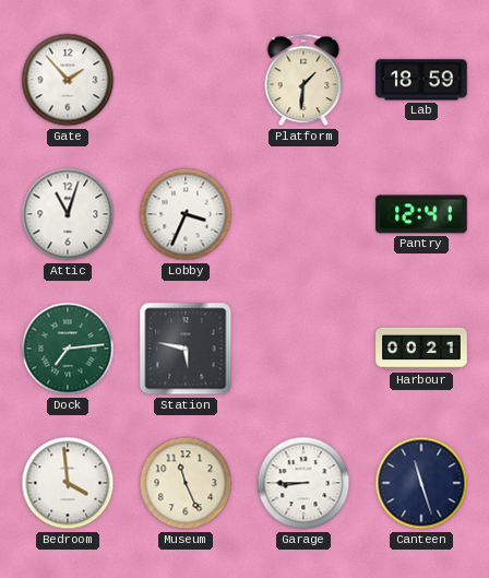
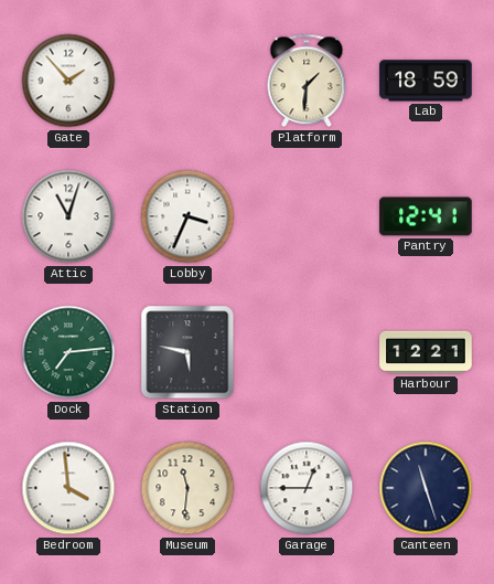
Harbour: 00:21 -> 12:21
Museum: 11:26 -> 11:31
Garage: 8:45 -> 12:45
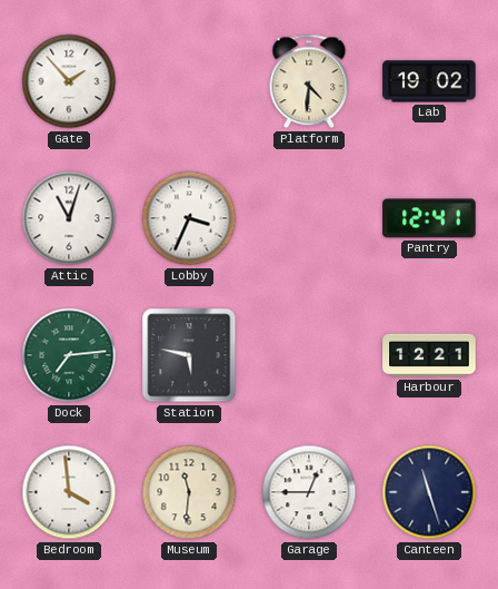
Platform: 1:31 -> 4:31
Lab: 18:59 -> 19:02
